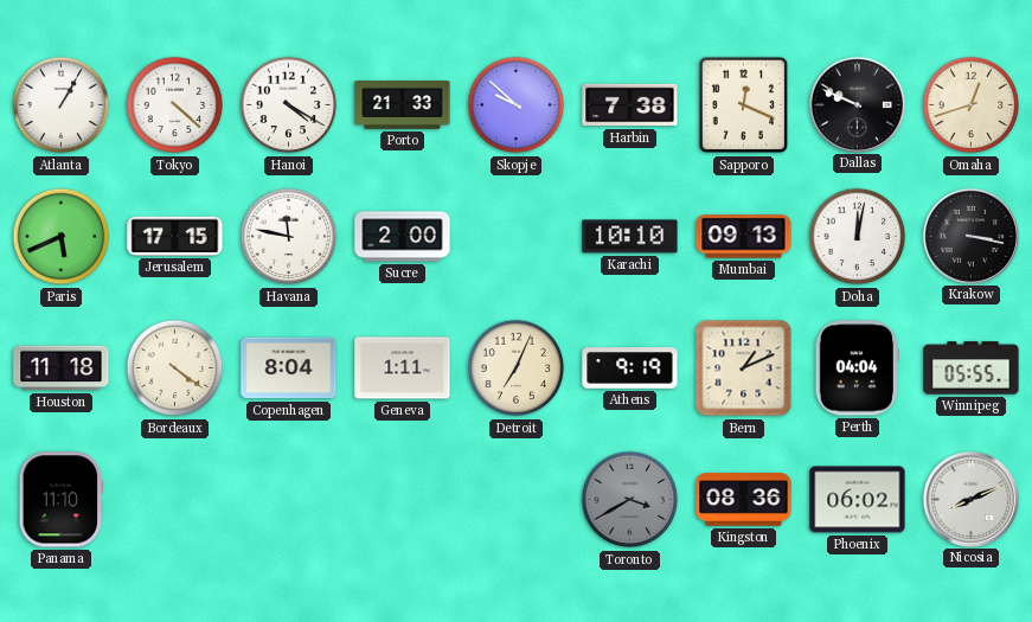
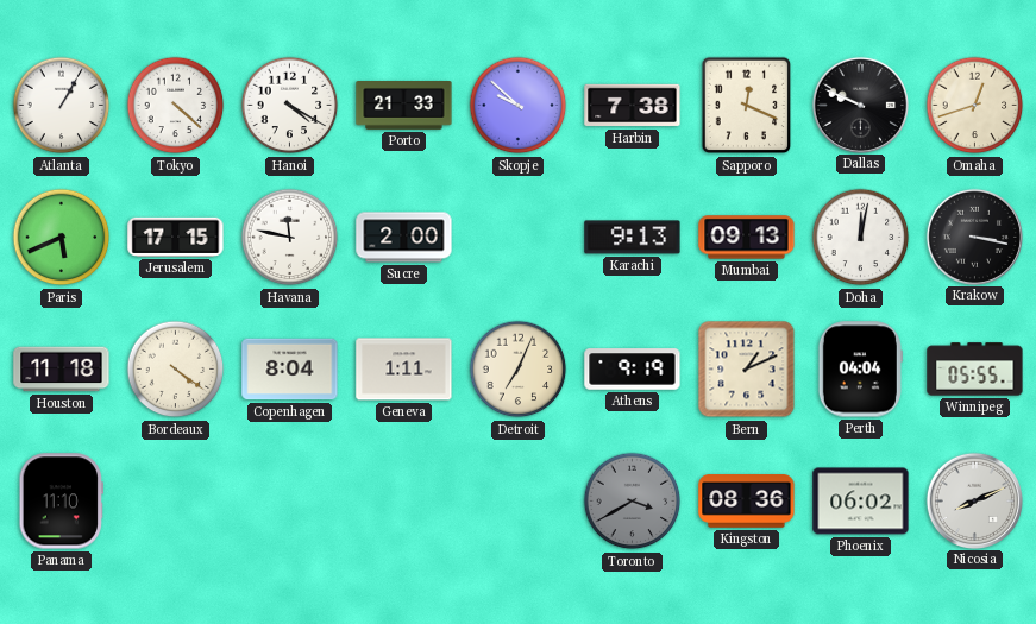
Karachi: 10:10 -> 9:13
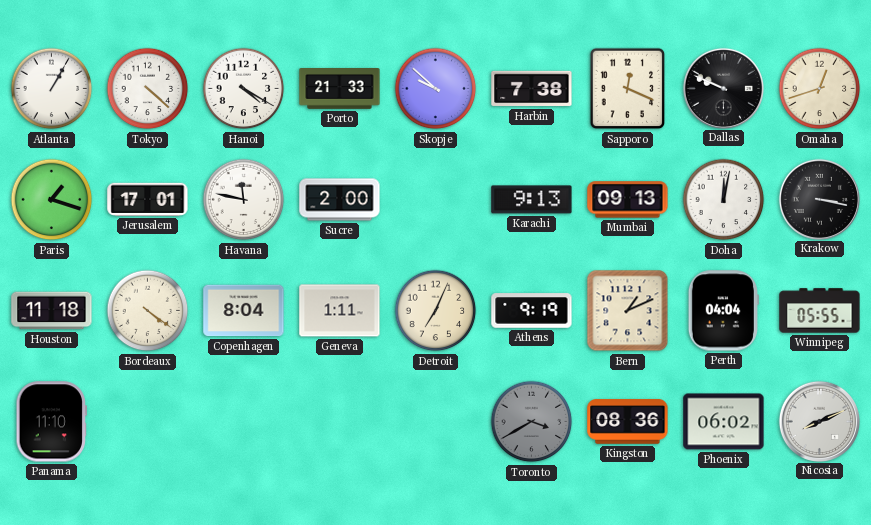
Paris: 5:41 -> 1:18
Jerusalem: 17:15 -> 17:01
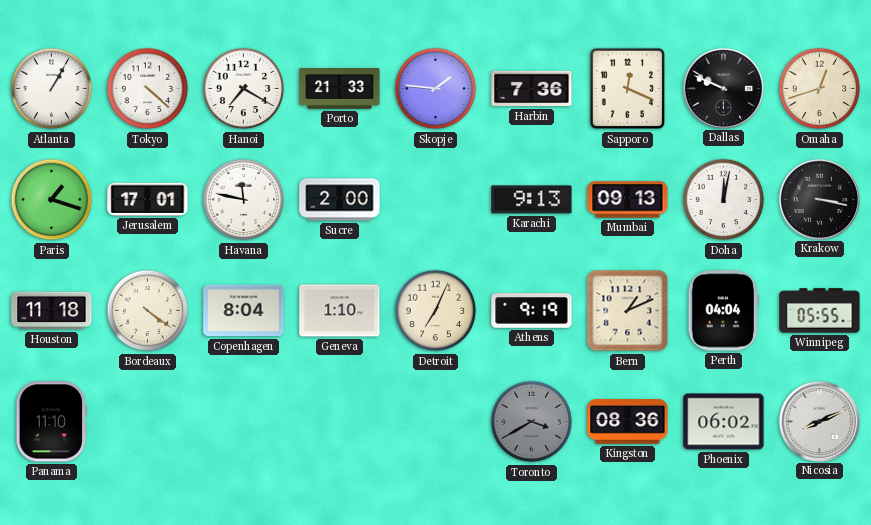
Hanoi: 4:20 -> 7:20
Skopje: 9:52 -> 1:46
Harbin: 7:38 -> 7:36
Geneva: 1:11 -> 1:10
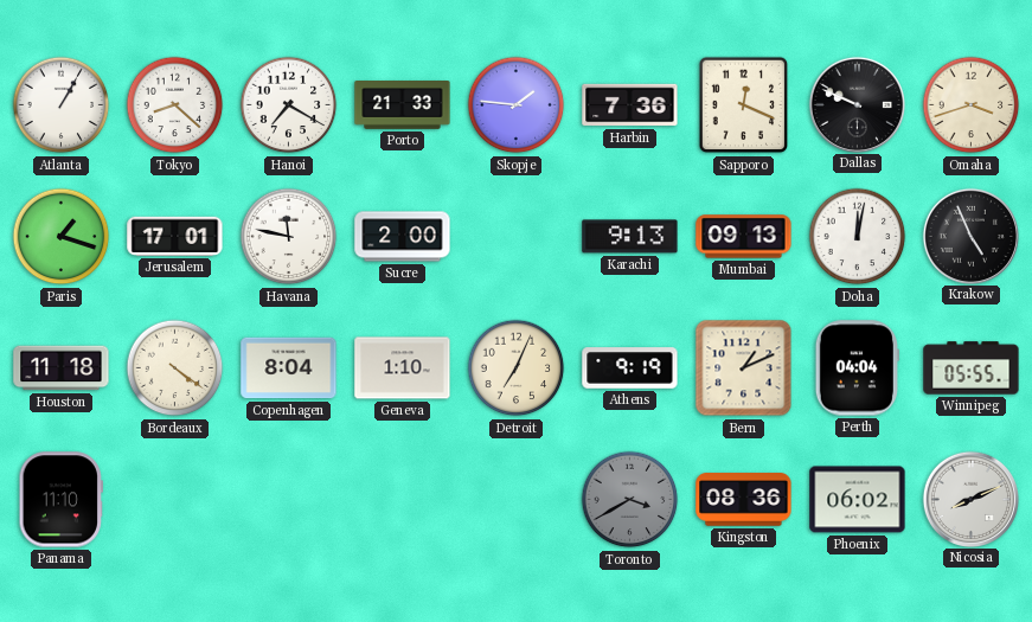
Tokyo: 4:22 -> 8:22
Omaha: 12:42 -> 3:42
Krakow: 3:17 -> 4:56
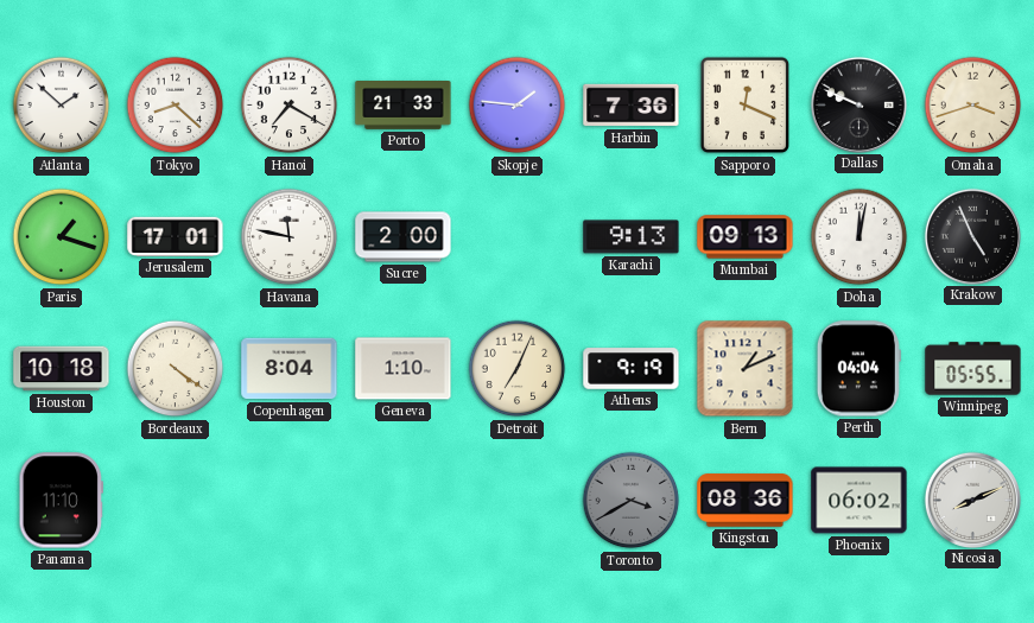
Atlanta: 1:05 -> 1:52
Houston: 11:18 -> 10:18
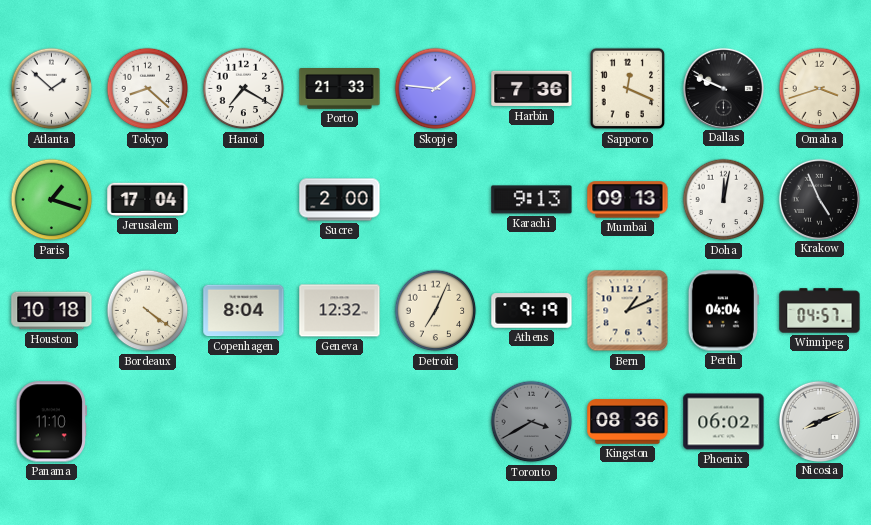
Jerusalem: 17:01 -> 17:04
Havana: 11:47 -> none
Geneva: 1:10 -> 12:32
Winnipeg: 05:55 -> 04:57
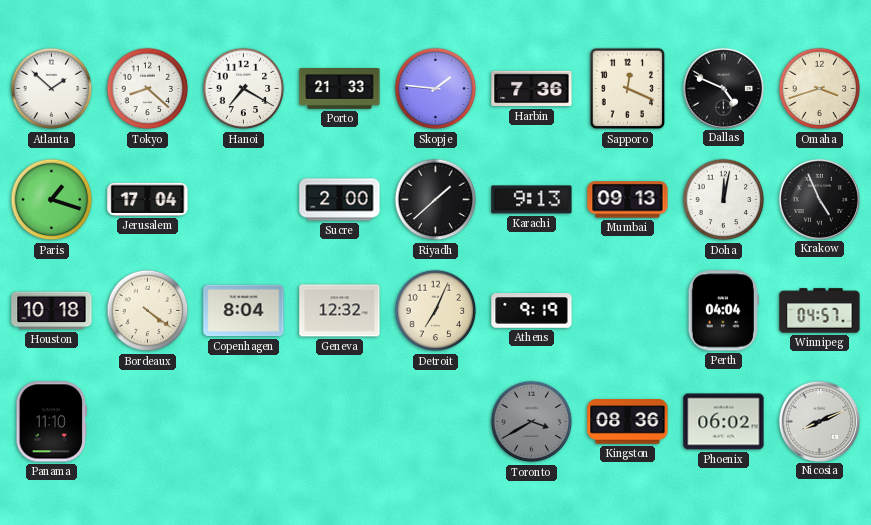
Dallas: 9:49 -> 4:49
Riyadh: none -> 1:38
Bern: 1:11 -> none
